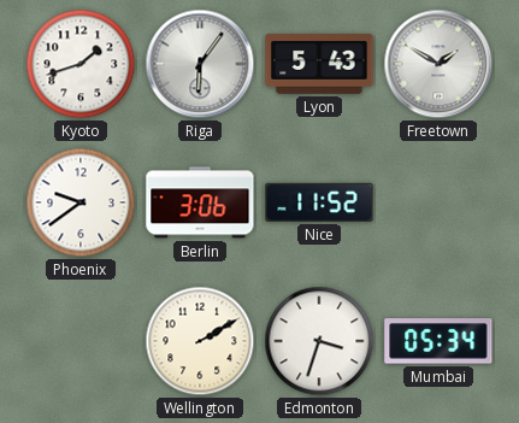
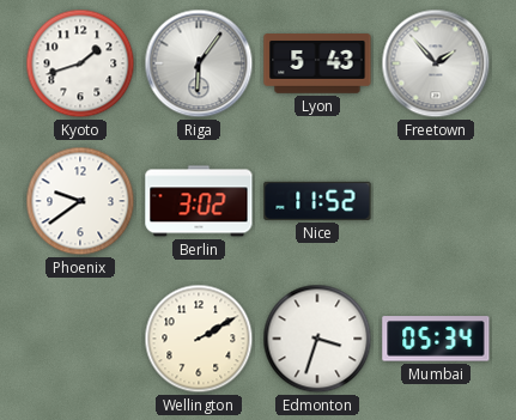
Freetown: 1:50 -> 1:53
Berlin: 3:06 -> 3:02
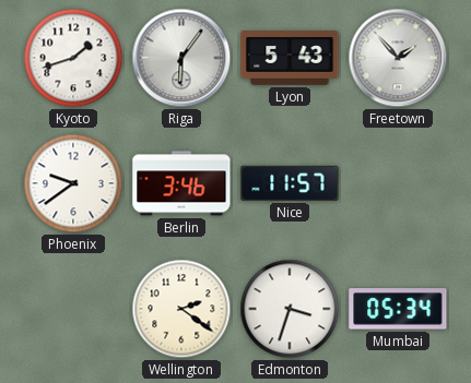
Berlin: 3:02 -> 3:46
Nice: 11:52 -> 11:57
Wellington: 2:10 -> 2:21
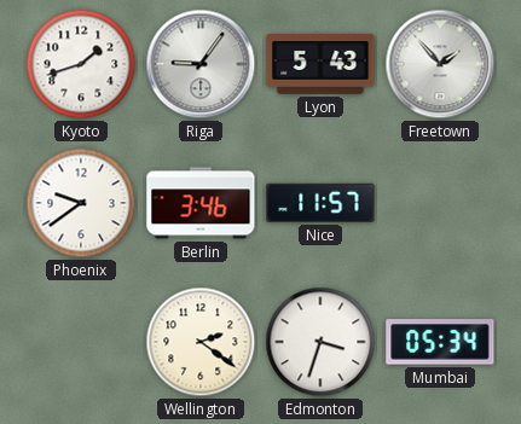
Riga: 6:06 -> 9:06
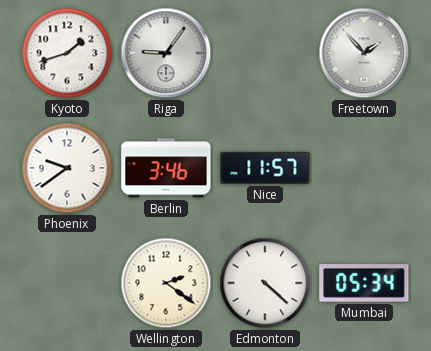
Lyon: 5:43 -> none
Edmonton: 3:33 -> 4:22
